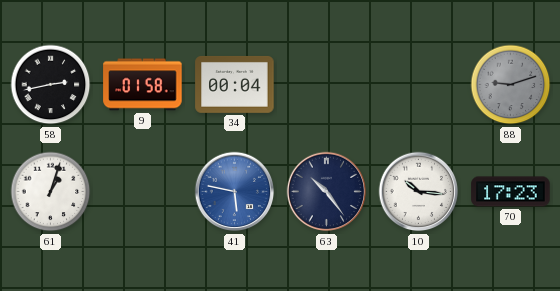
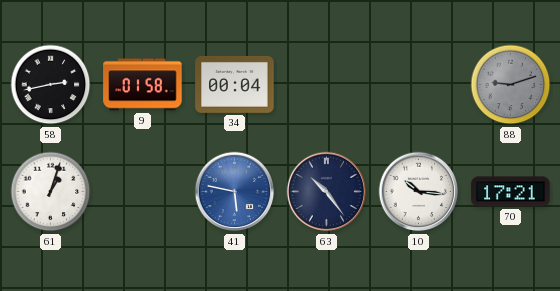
70: 17:23 -> 17:21
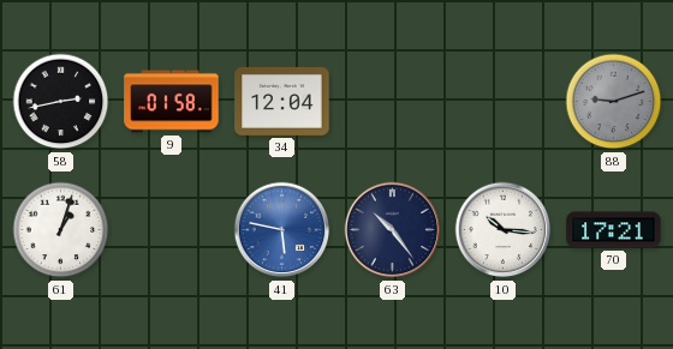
34: 00:04 -> 12:04
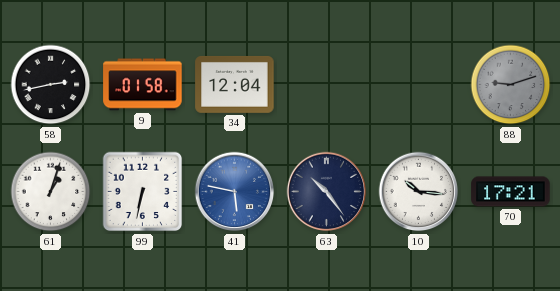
99: none -> 6:32
